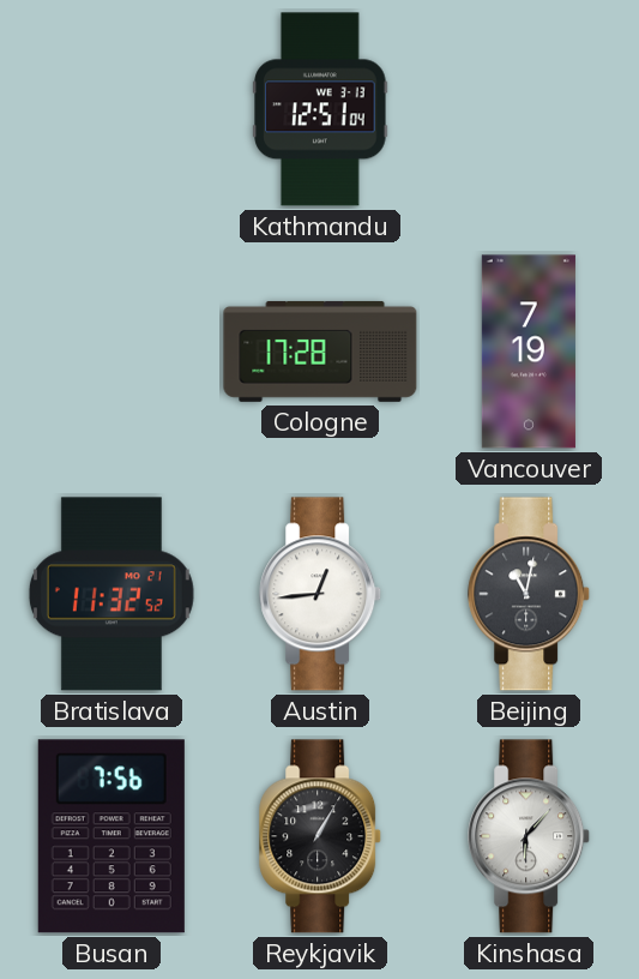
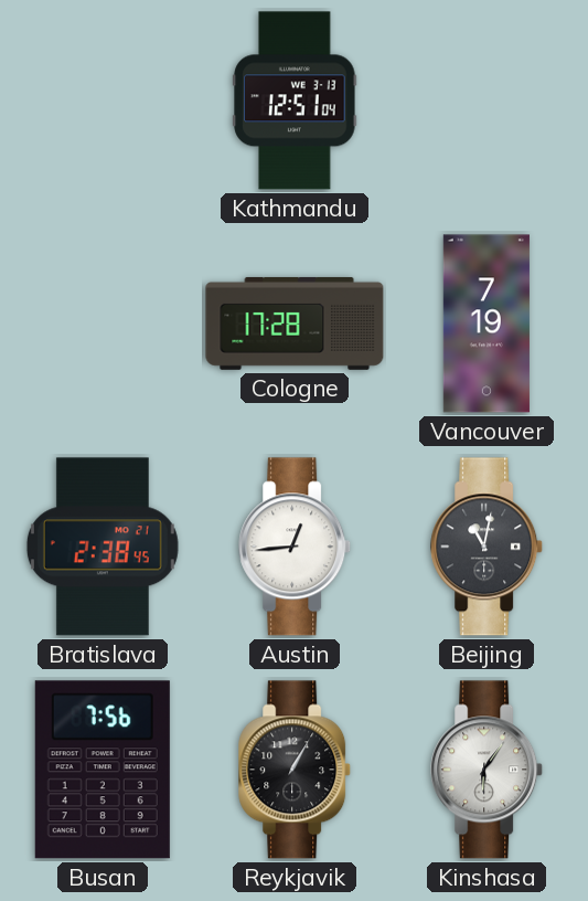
Bratislava: 11:32 -> 2:38
Kinshasa: 6:07 -> 6:06
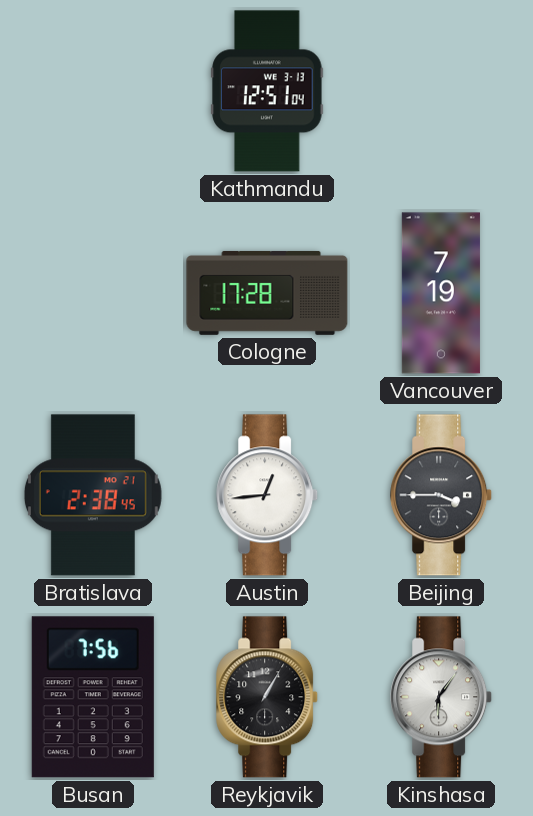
Beijing: 11:02 -> 3:45
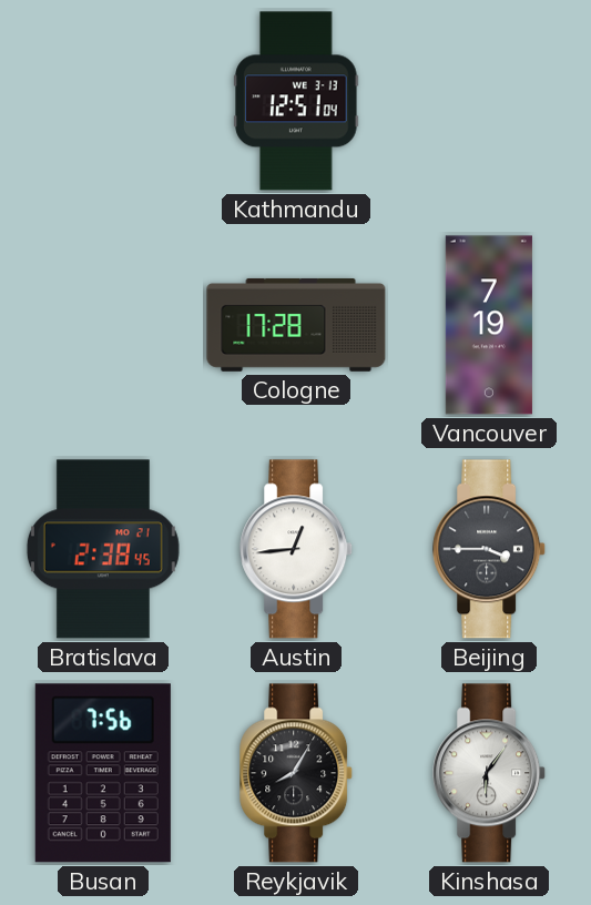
Reykjavik: 1:05 -> 8:05
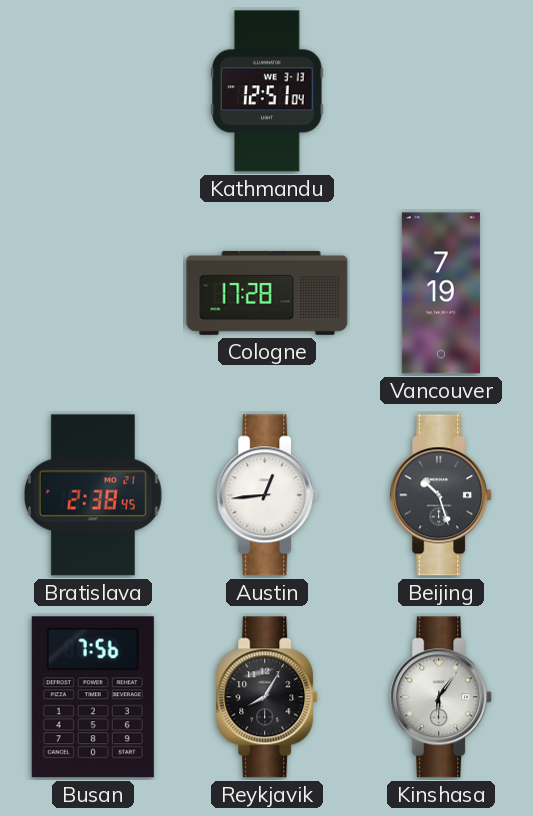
Beijing: 3:45 -> 10:27
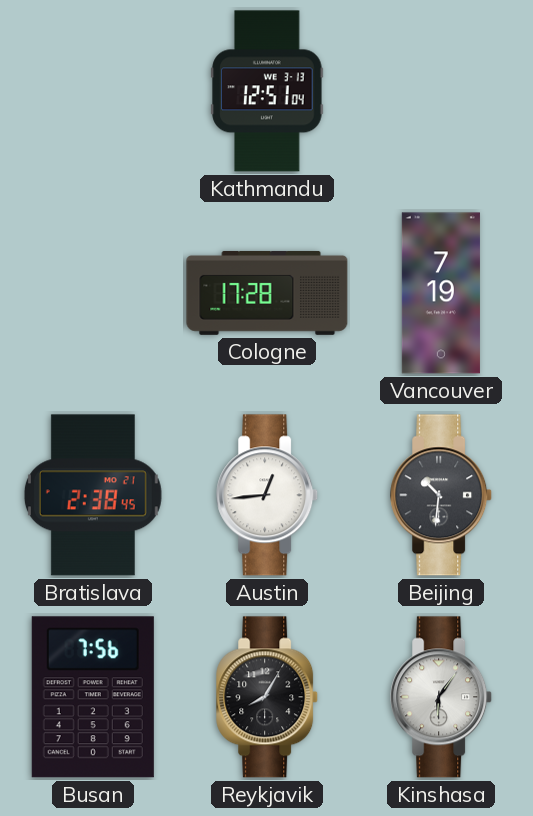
Beijing: 10:27 -> 10:31
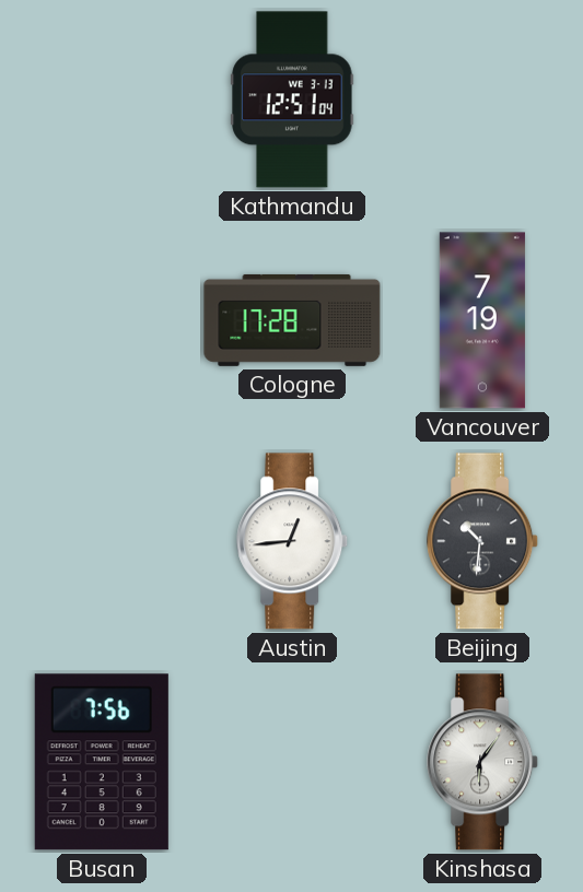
Bratislava: 2:38 -> none
Reykjavik: 8:05 -> none
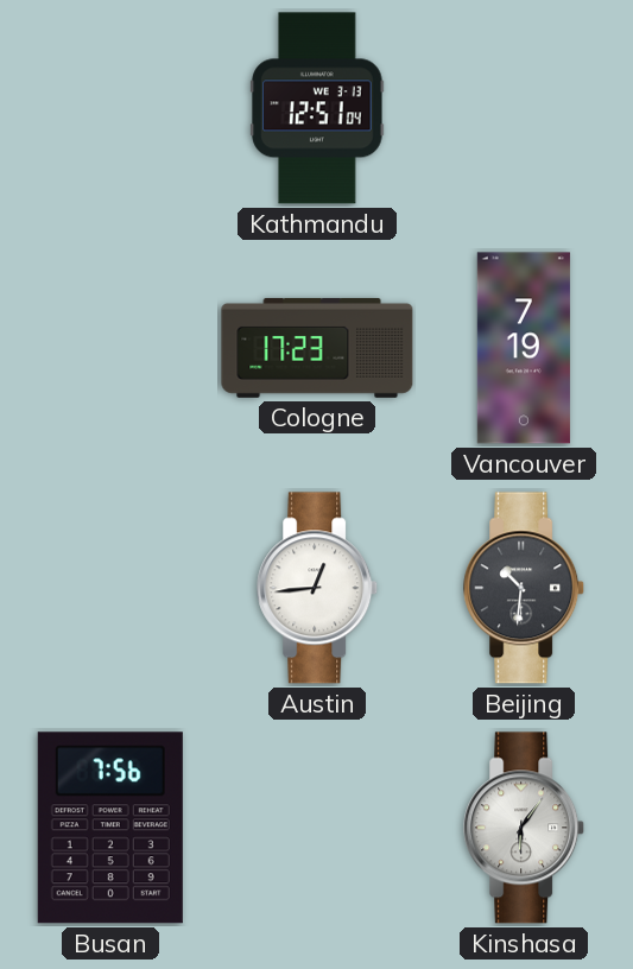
Cologne: 17:28 -> 17:23
